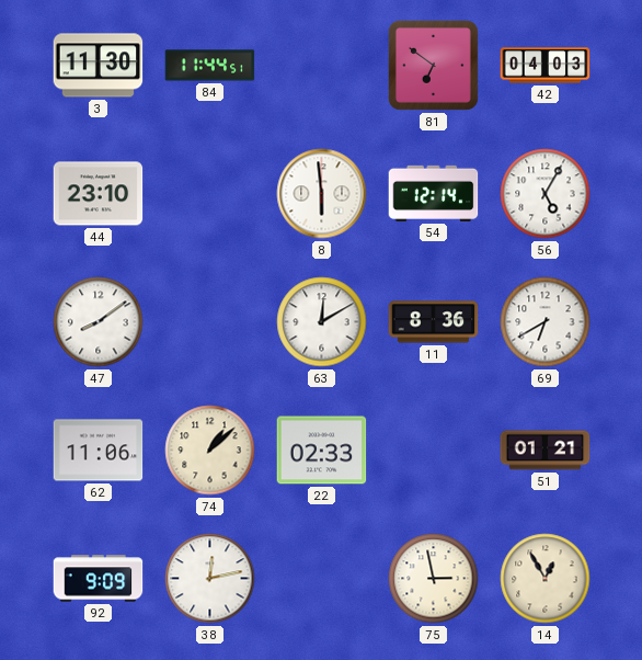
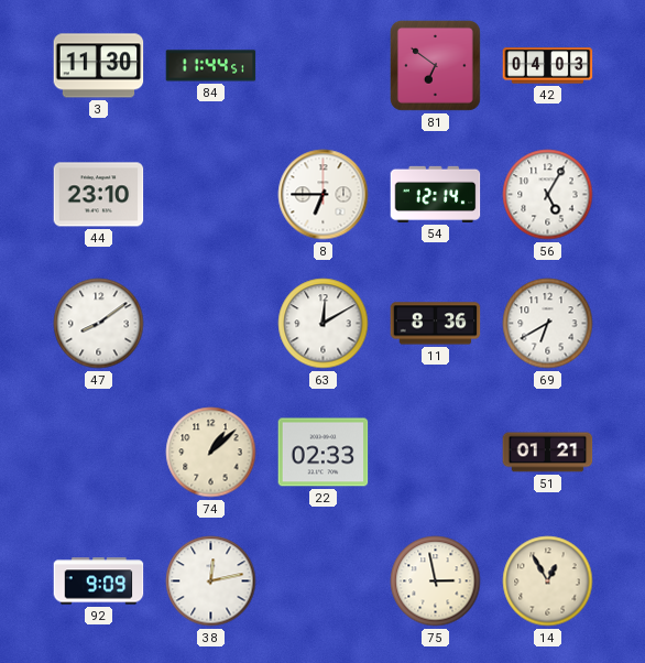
8: 5:59 -> 6:45
62: 11:06 -> none
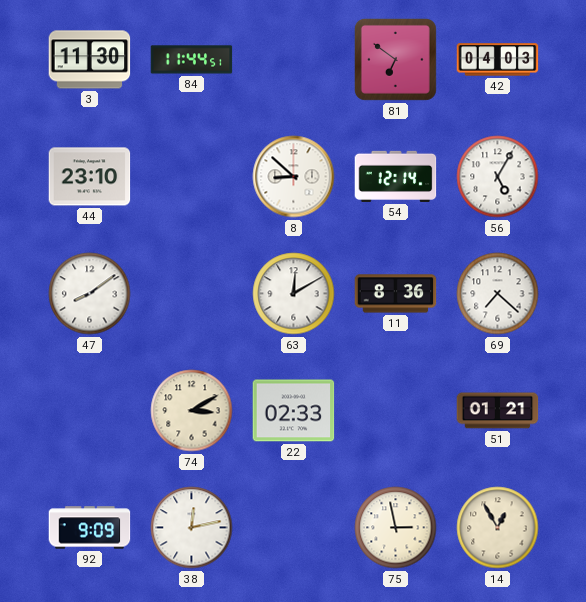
8: 6:45 -> 8:52
69: 6:40 -> 7:22
74: 1:08 -> 3:10
